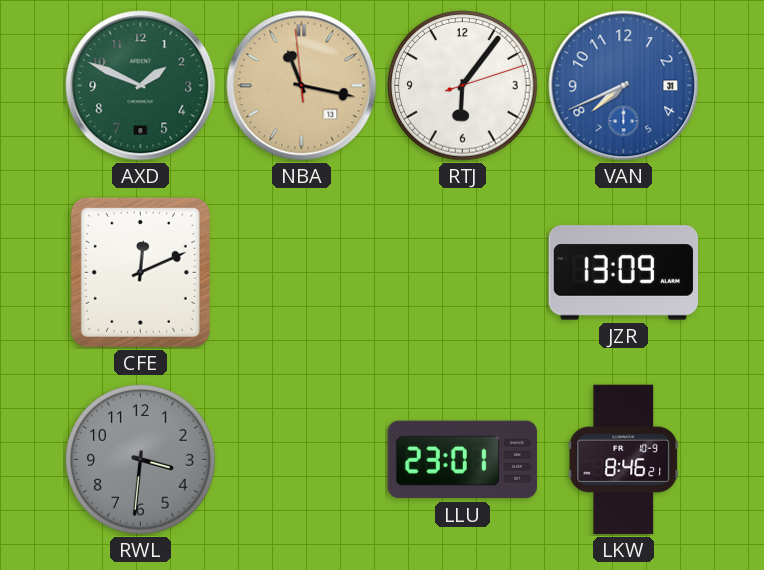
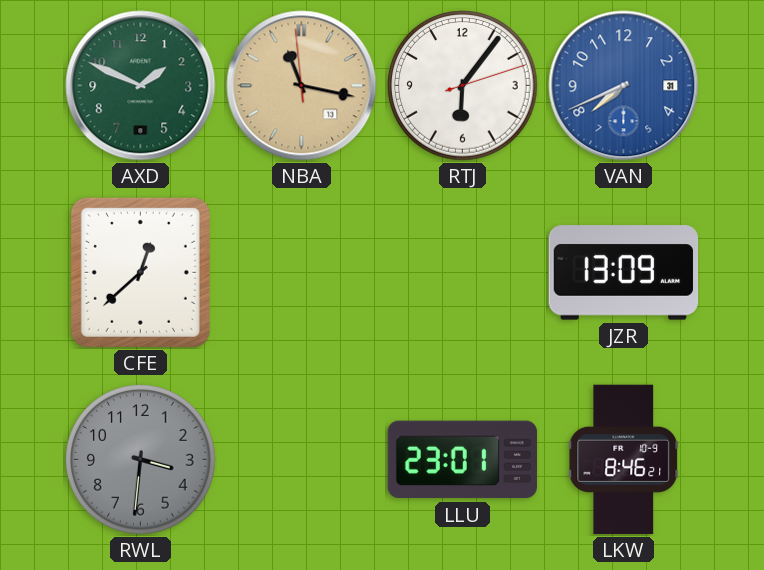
CFE: 12:11 -> 12:38
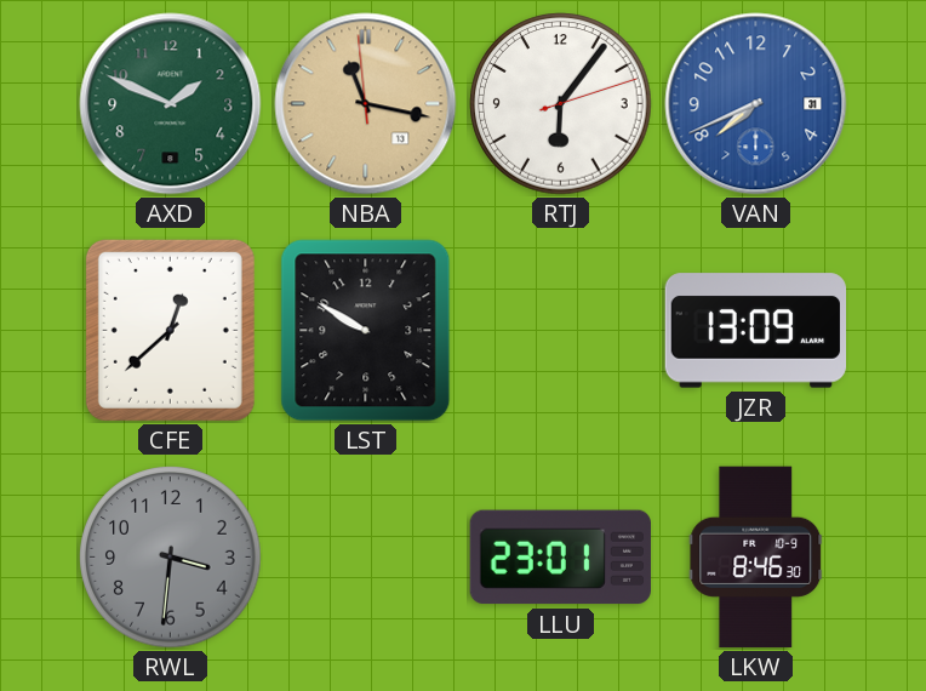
LST: none -> 9:50
LKW: 8:46:21 -> 8:46:30
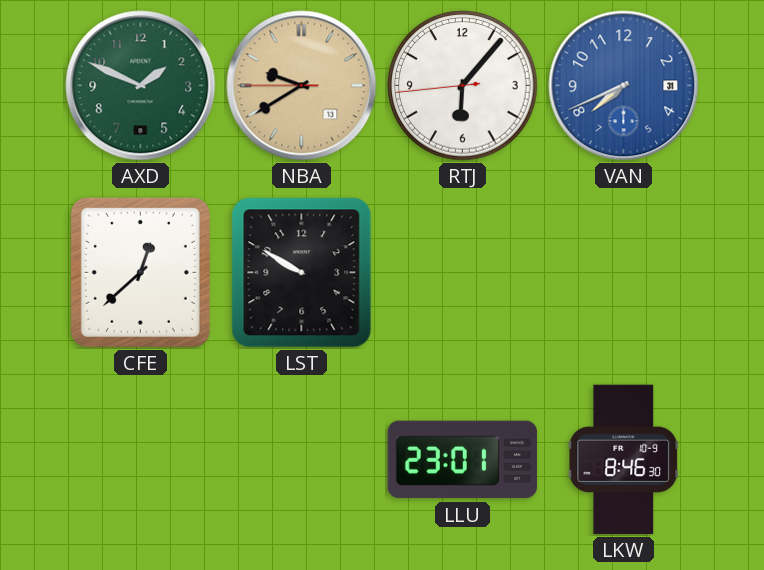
NBA: 11:16 -> 9:39
RTJ: 6:06:12 -> 6:06:44
JZR: 13:09 -> none
RWL: 3:31 -> none
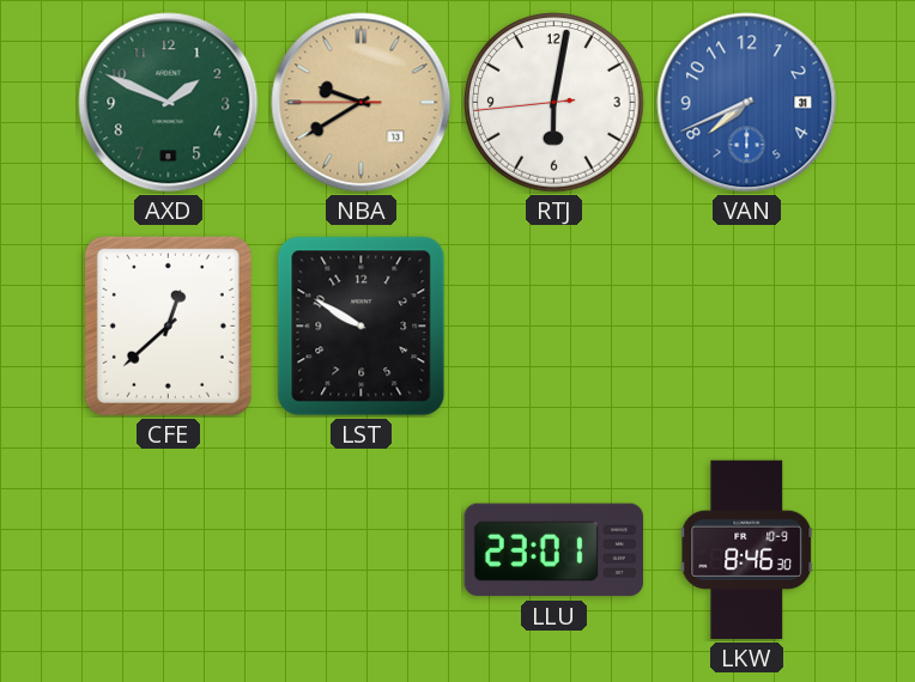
RTJ: 6:06 -> 6:01
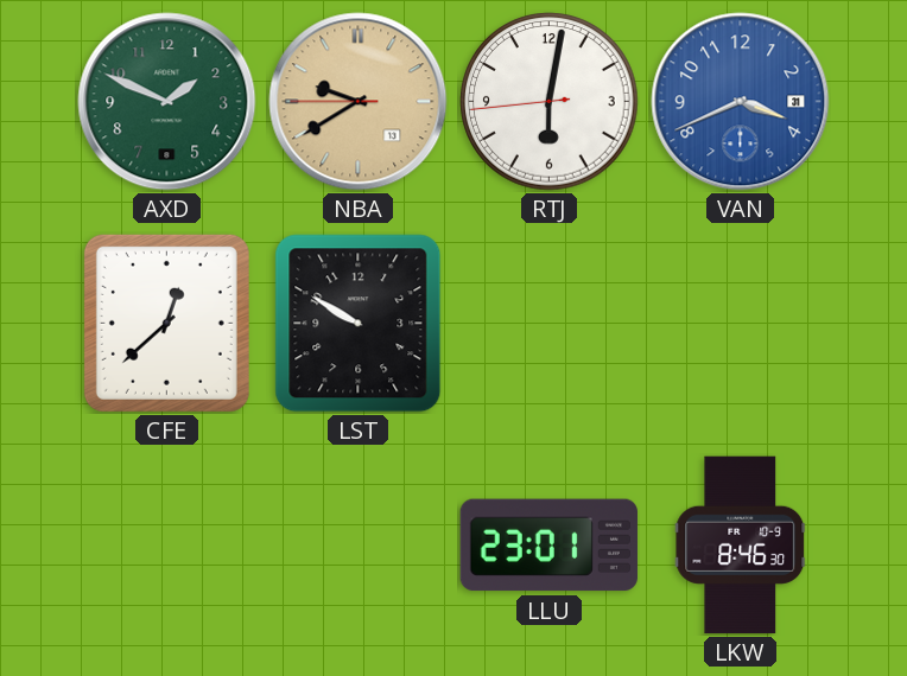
VAN: 7:41 -> 3:41
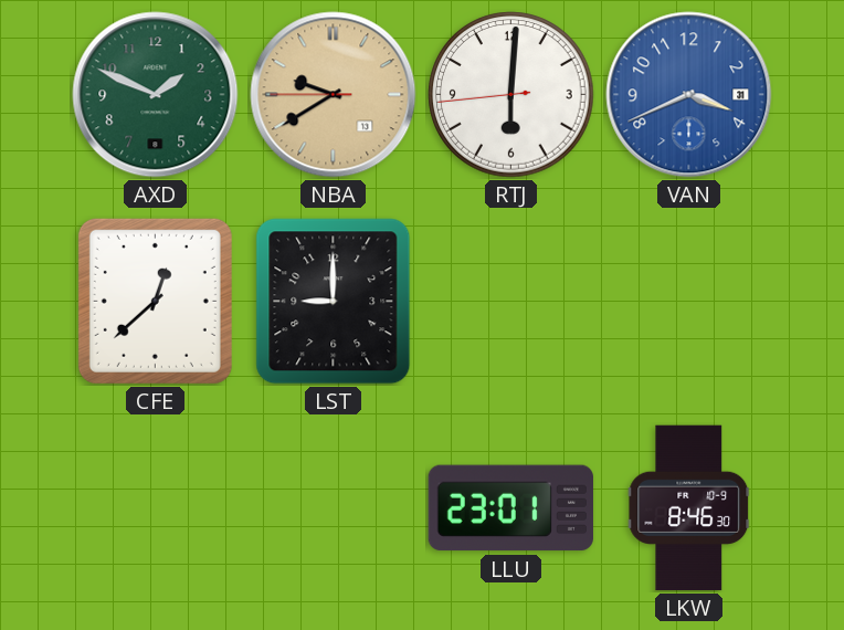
RTJ: 6:01 -> 6:00
LST: 9:50 -> 9:00
